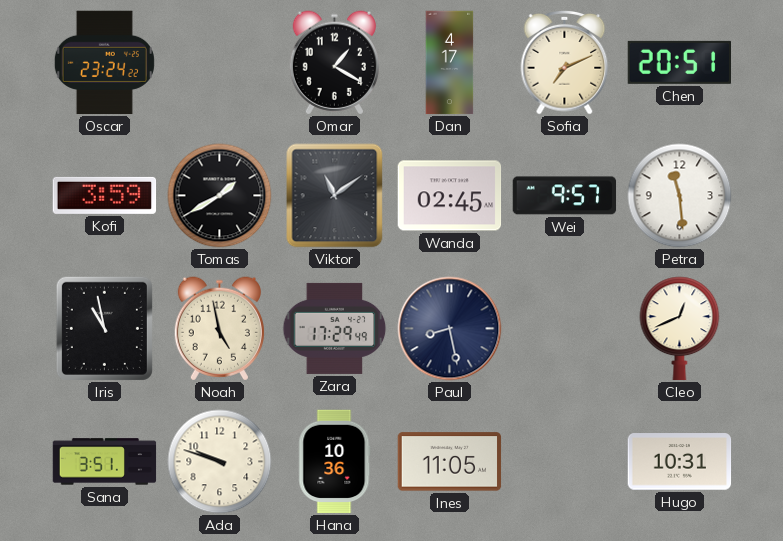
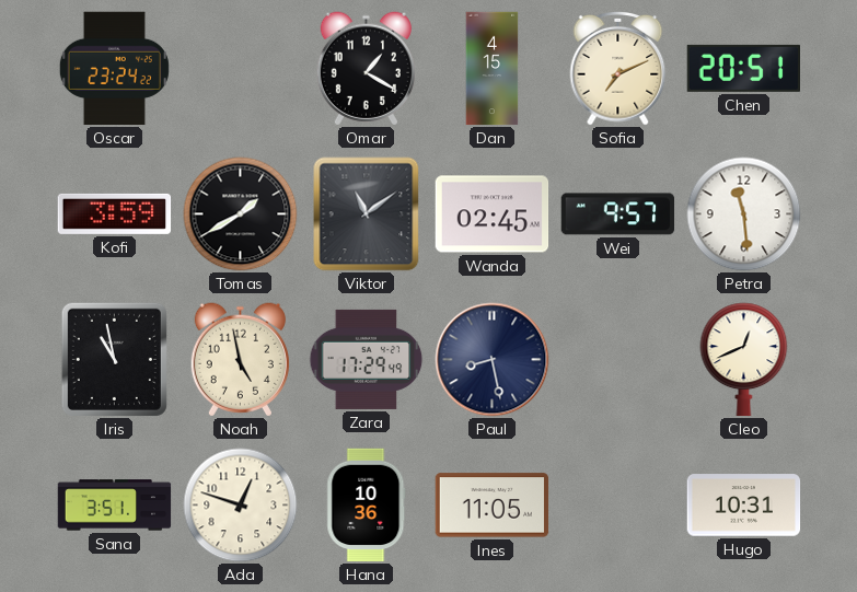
Dan: 4:17 -> 4:15
Ada: 9:48 -> 12:48
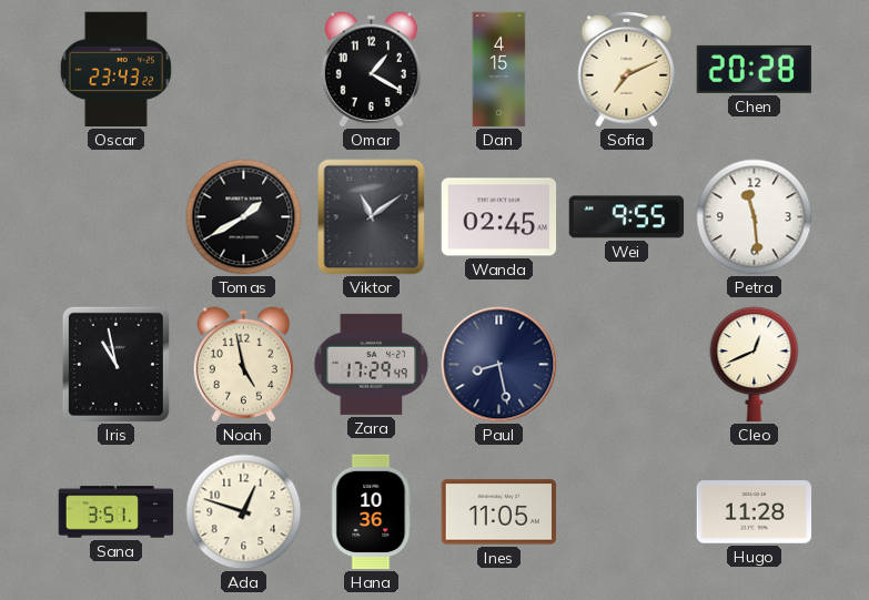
Oscar: 23:24 -> 23:43
Chen: 20:51 -> 20:28
Kofi: 3:59 -> none
Wei: 9:57 -> 9:55
Hugo: 10:31 -> 11:28
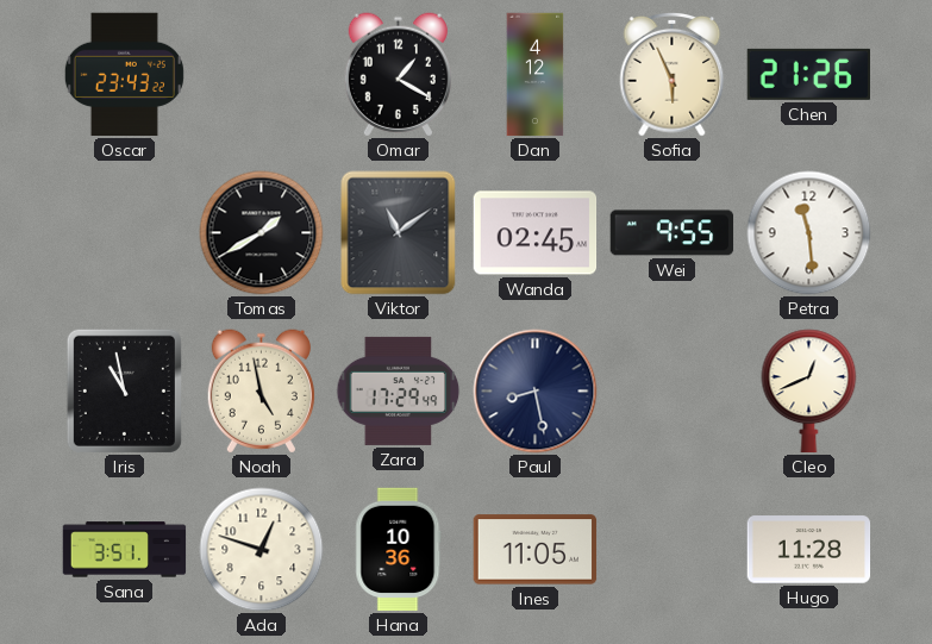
Dan: 4:15 -> 4:12
Sofia: 7:11 -> 5:56
Chen: 20:28 -> 21:26
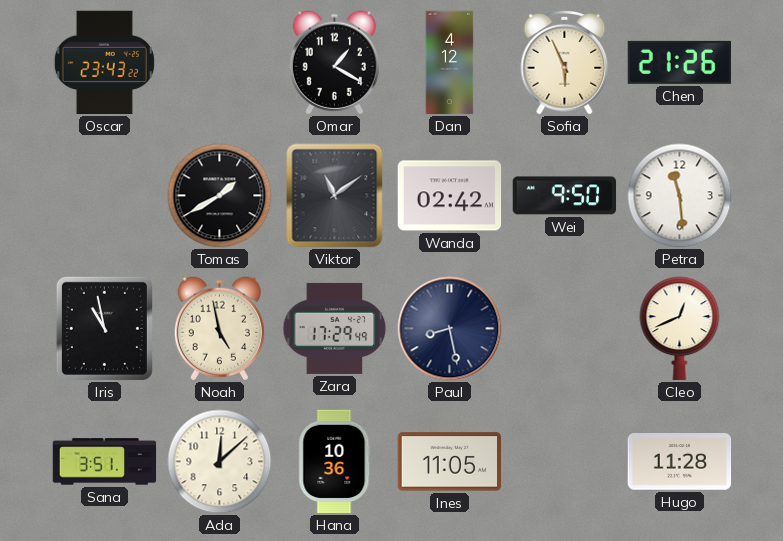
Wanda: 02:45 -> 02:42
Wei: 9:55 -> 9:50
Ada: 12:48 -> 12:08
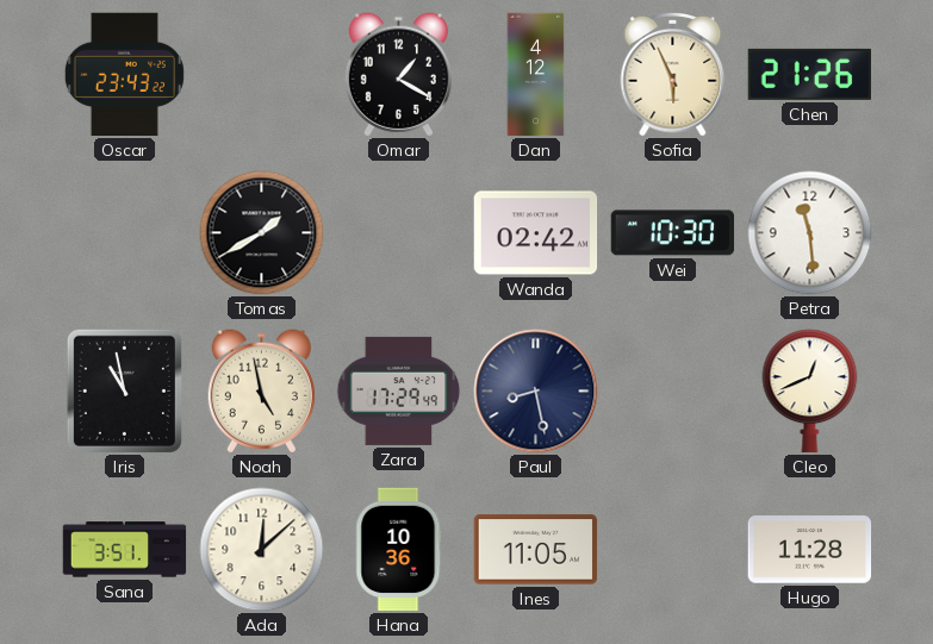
Viktor: 11:09 -> none
Wei: 9:50 -> 10:30
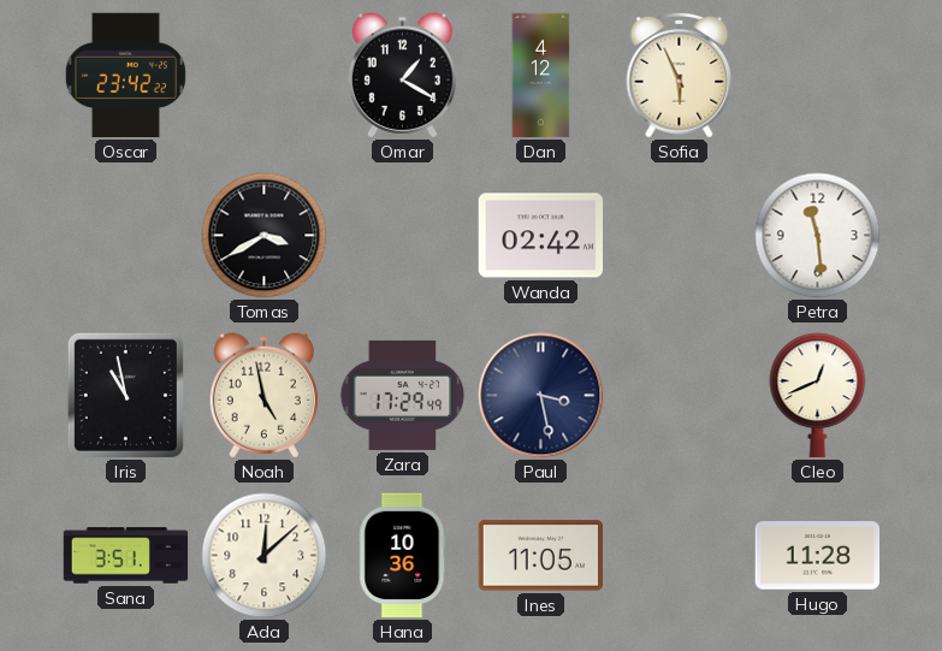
Oscar: 23:43 -> 23:42
Chen: 21:26 -> none
Tomas: 1:40 -> 3:40
Wei: 10:30 -> none
Paul: 8:28 -> 3:28
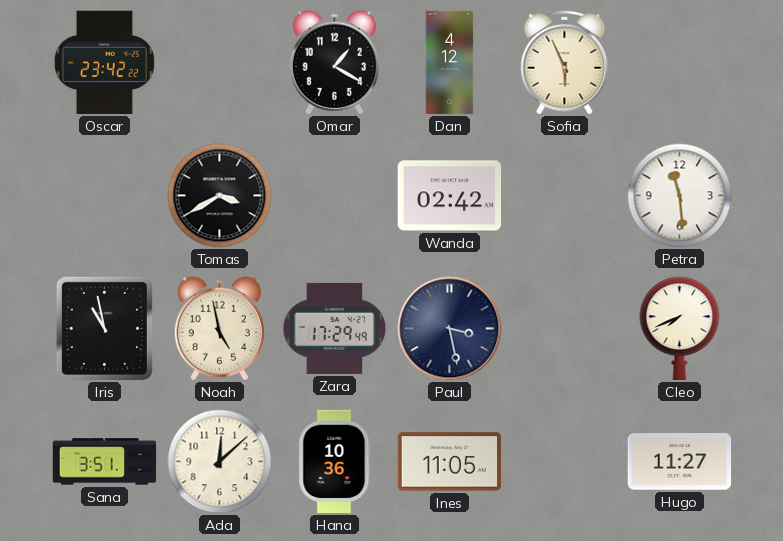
Cleo: 12:41 -> 7:41
Hugo: 11:28 -> 11:27
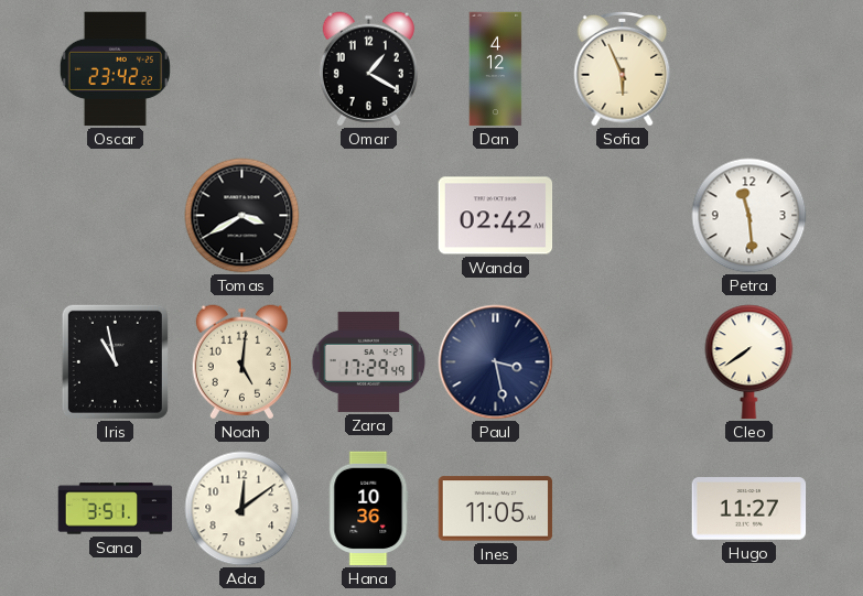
Noah: 4:58 -> 5:01
Cleo: 7:41 -> 7:39
Ada: 12:08 -> 12:09
